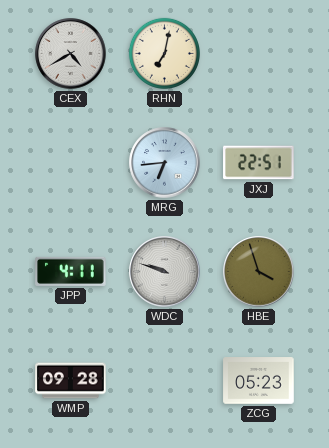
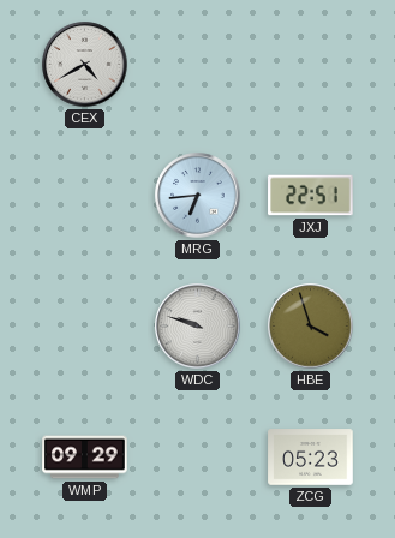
RHN: 7:02 -> none
JPP: 4:11 -> none
WMP: 09:28 -> 09:29
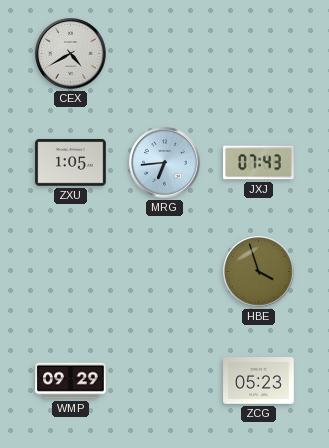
ZXU: none -> 1:05
JXJ: 22:51 -> 07:43
WDC: 9:48 -> none
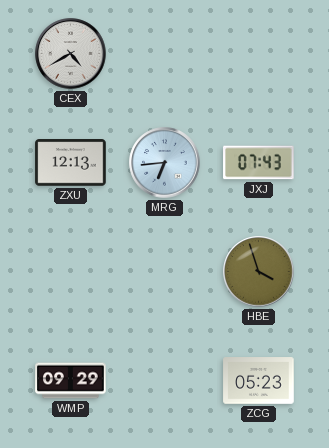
ZXU: 1:05 -> 12:13
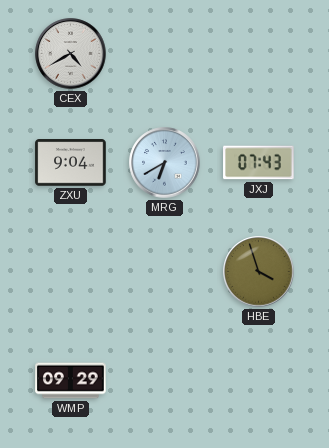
ZXU: 12:13 -> 9:04
MRG: 6:44 -> 6:40
ZCG: 05:23 -> none
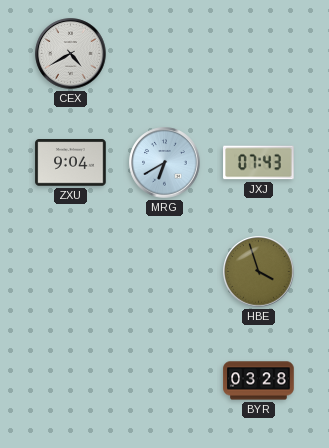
WMP: 09:29 -> none
BYR: none -> 03:28
